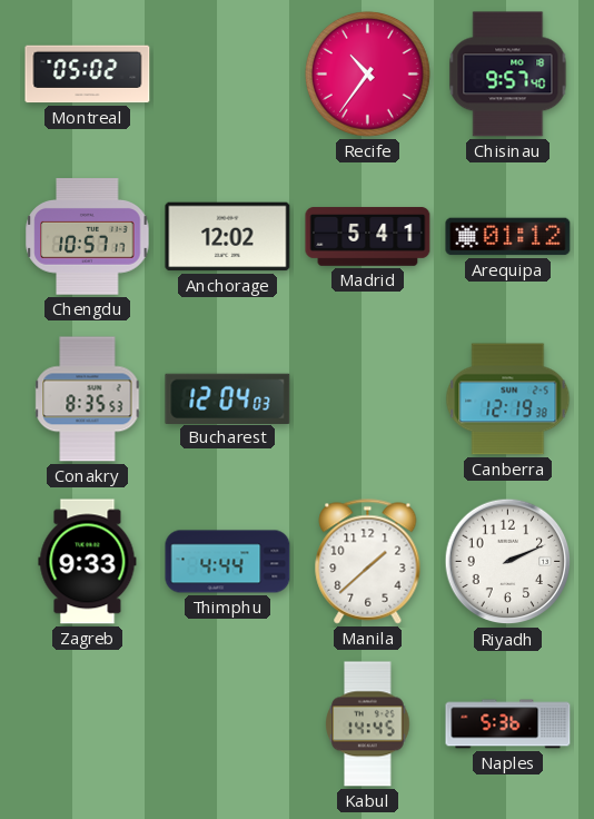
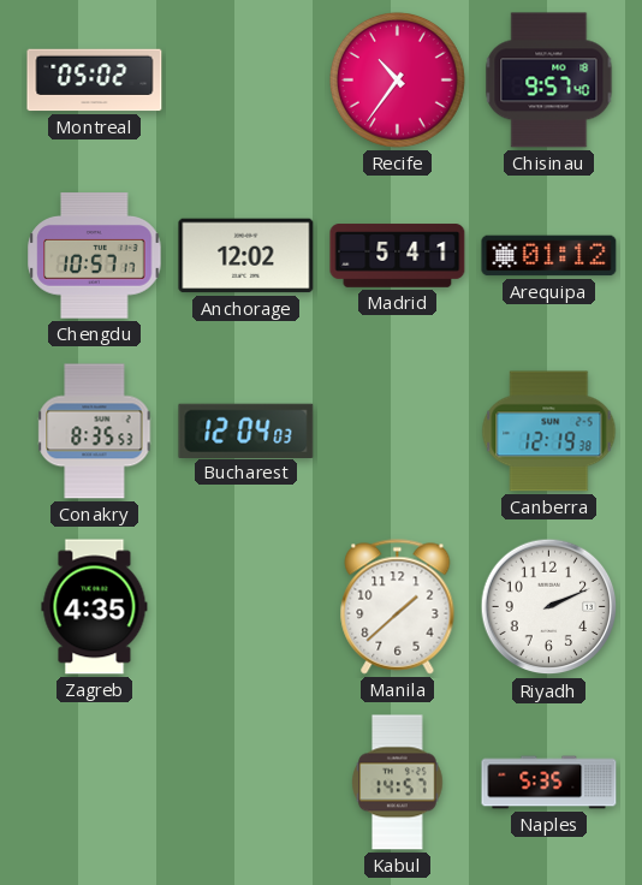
Zagreb: 9:33 -> 4:35
Thimphu: 4:44 -> none
Kabul: 14:45 -> 14:57
Naples: 5:36 -> 5:35
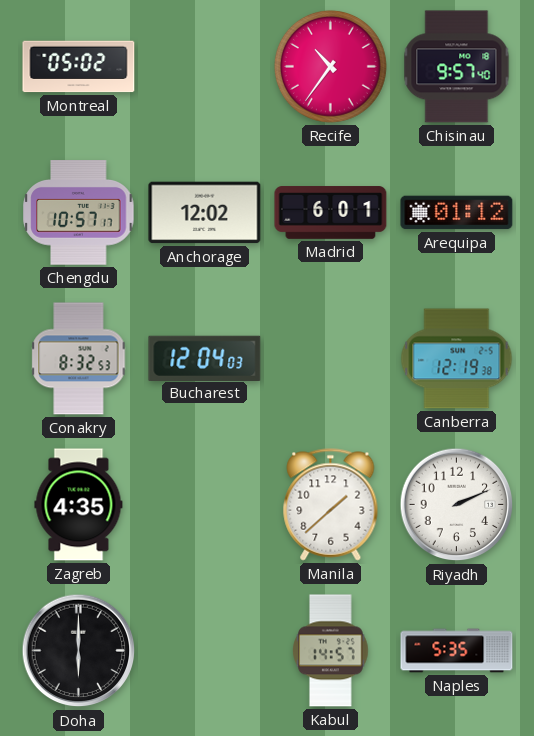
Madrid: 5:41 -> 6:01
Conakry: 8:35 -> 8:32
Doha: none -> 6:00
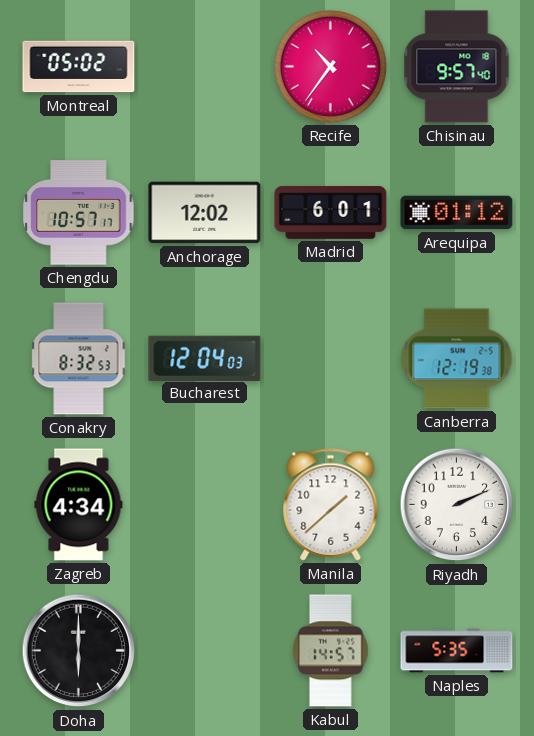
Zagreb: 4:35 -> 4:34
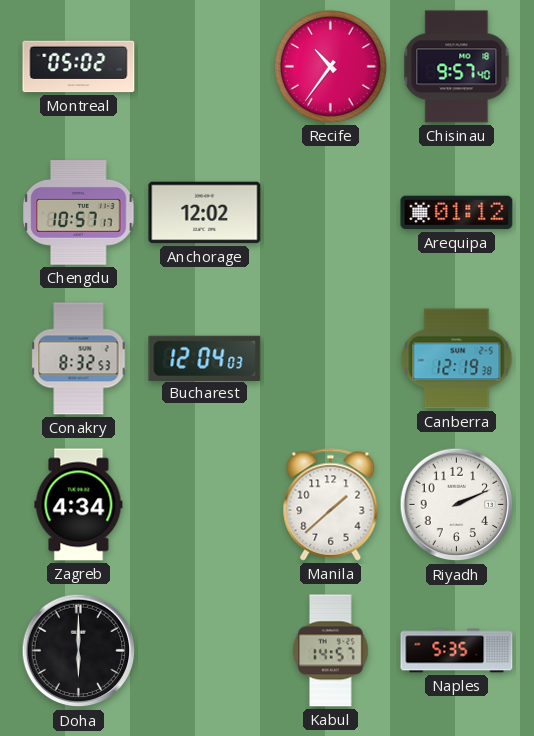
Madrid: 6:01 -> none
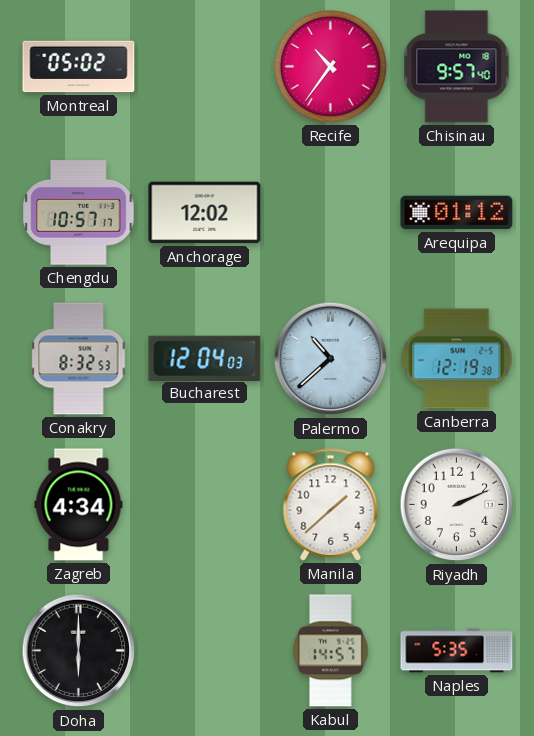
Palermo: none -> 10:38
